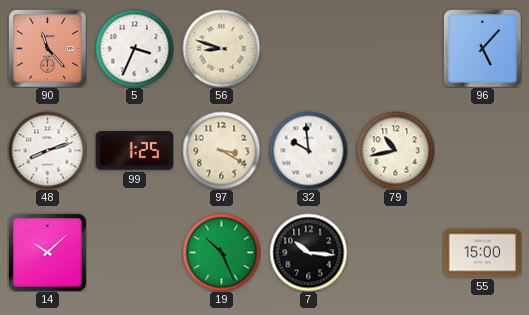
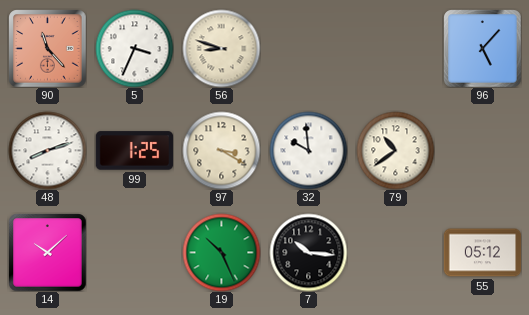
79: 10:43 -> 10:39
55: 15:00 -> 05:12
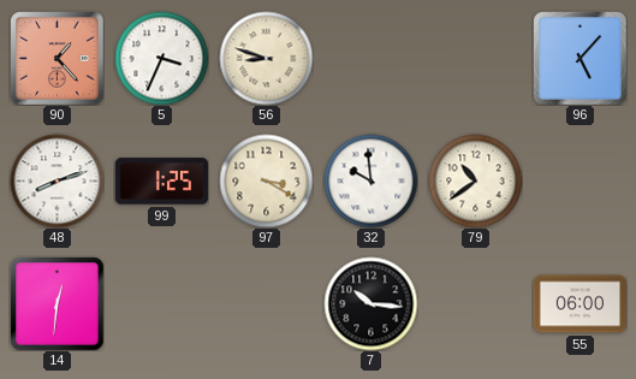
90: 11:23 -> 1:23
14: 10:08 -> 12:31
19: 10:26 -> none
55: 05:12 -> 06:00
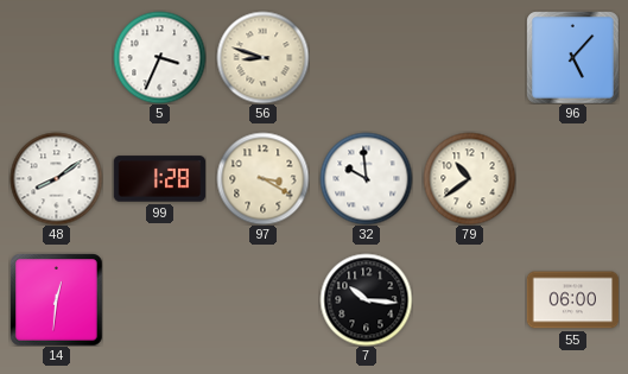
90: 1:23 -> none
48: 8:12 -> 8:09
99: 1:25 -> 1:28
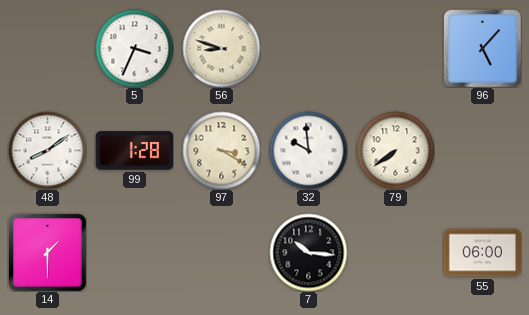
79: 10:39 -> 7:39
14: 12:31 -> 1:30
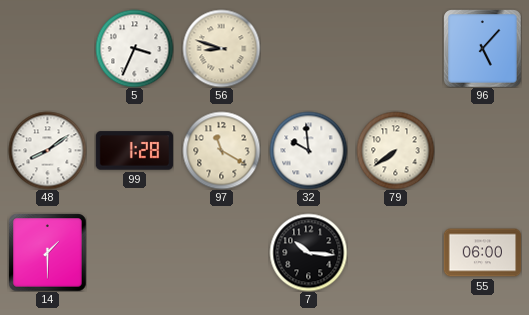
97: 3:20 -> 11:20
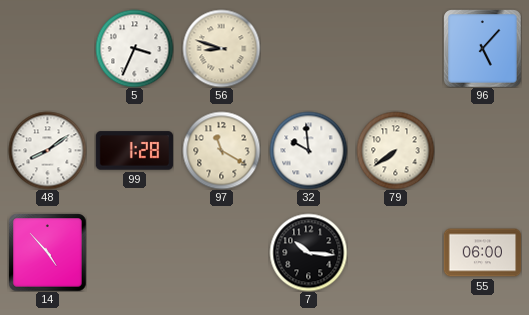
14: 1:30 -> 4:53
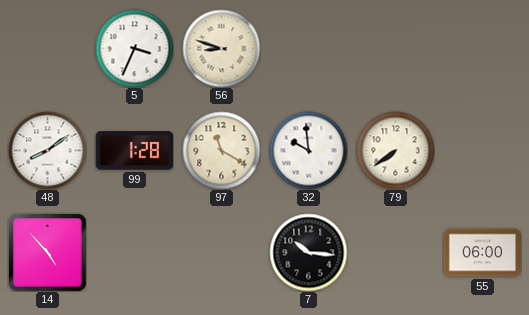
96: 5:07 -> none
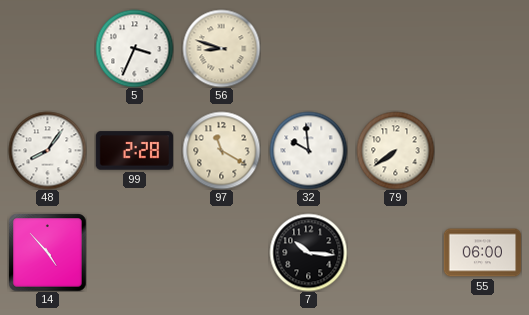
48: 8:09 -> 8:06
99: 1:28 -> 2:28
